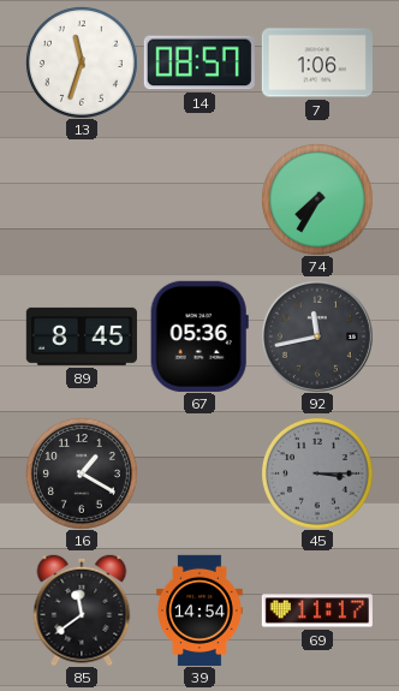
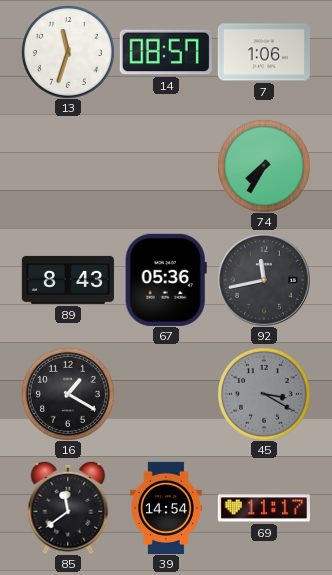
89: 8:45 -> 8:43
45: 3:15 -> 3:20
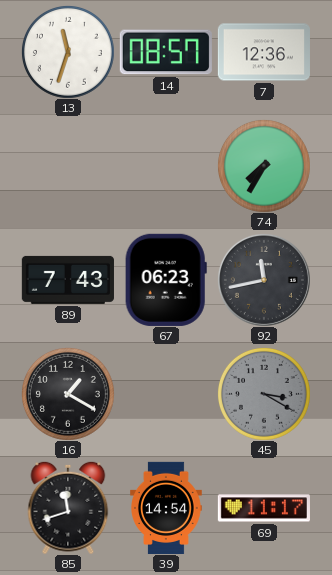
7: 1:06 -> 12:36
89: 8:43 -> 7:43
67: 05:36 -> 06:23
85: 11:39 -> 11:42
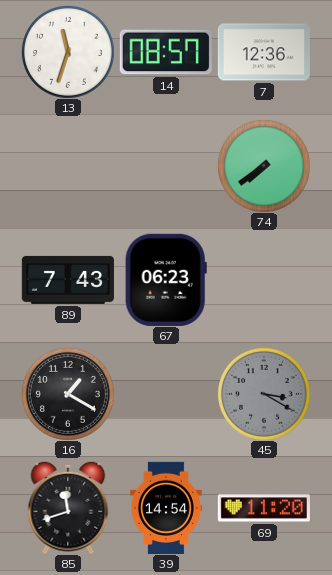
74: 7:35 -> 7:39
92: 11:43 -> none
69: 11:17 -> 11:20
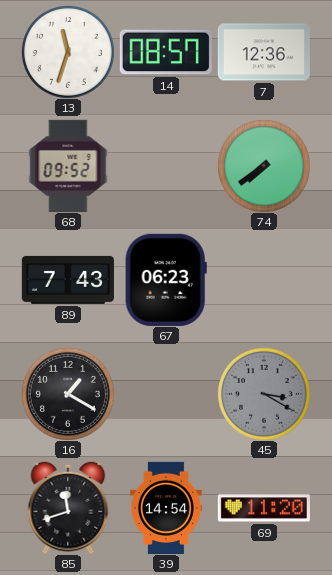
68: none -> 09:52
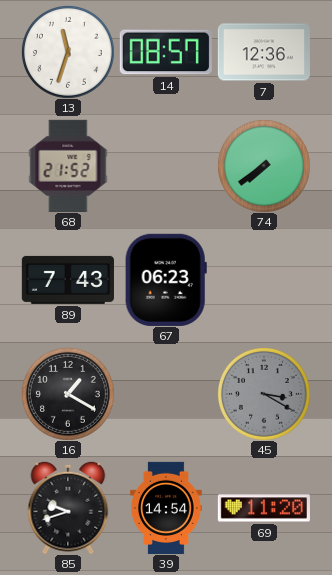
68: 09:52 -> 21:52
85: 11:42 -> 9:42
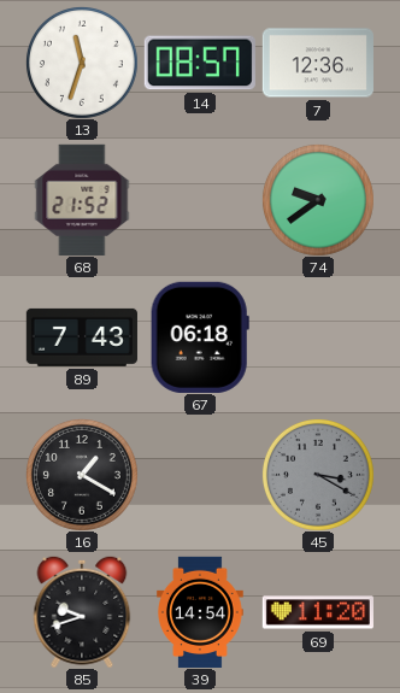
74: 7:39 -> 9:39
67: 06:23 -> 06:18
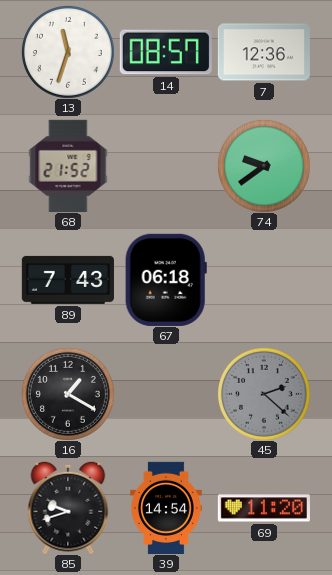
45: 3:20 -> 2:22
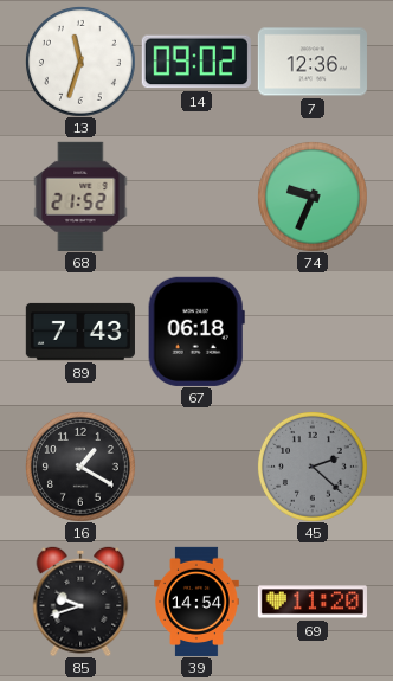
14: 08:57 -> 09:02
74: 9:39 -> 9:34
